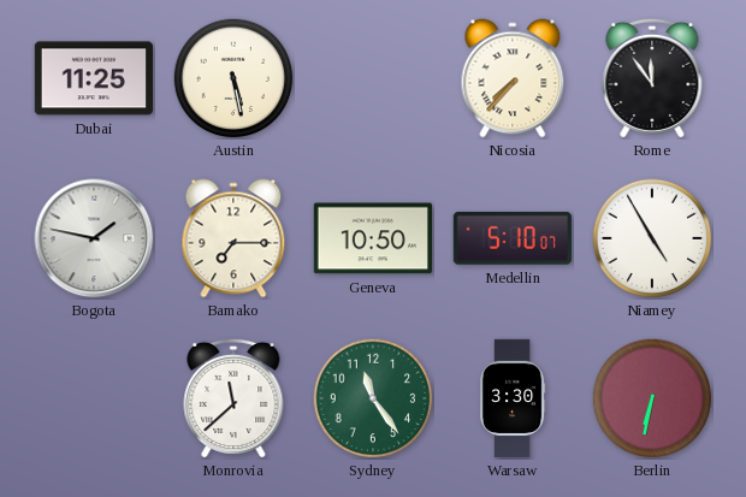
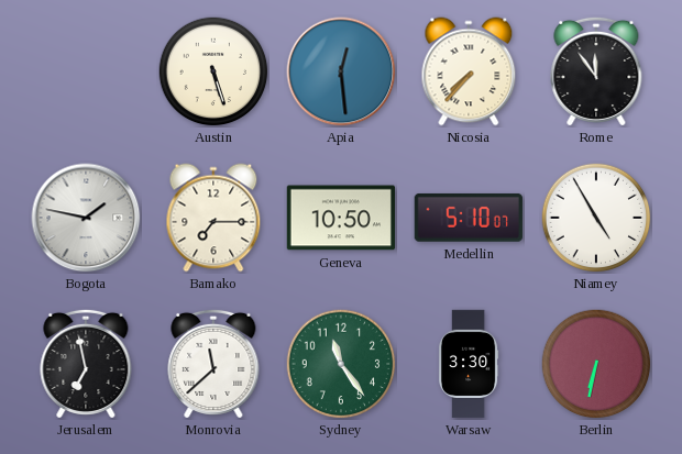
Dubai: 11:25 -> none
Austin: 5:28 -> 5:27
Apia: none -> 12:29
Jerusalem: none -> 6:58
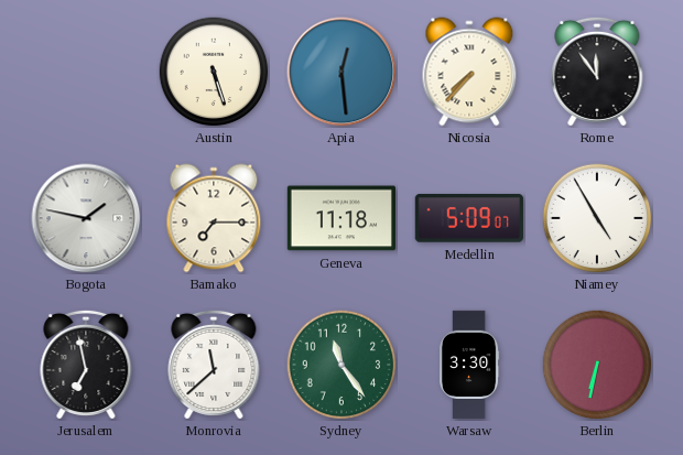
Geneva: 10:50 -> 11:18
Medellin: 5:10 -> 5:09
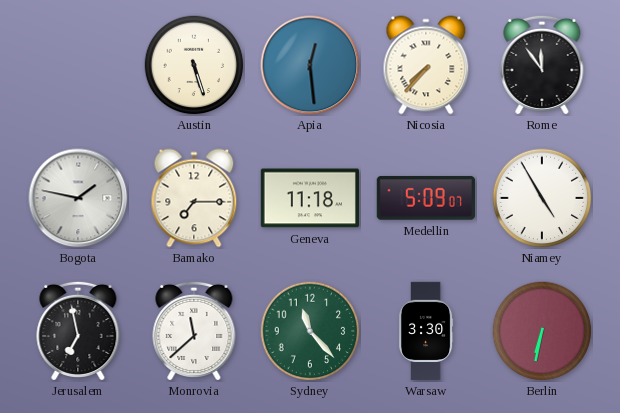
Sydney: 11:24 -> 11:23
